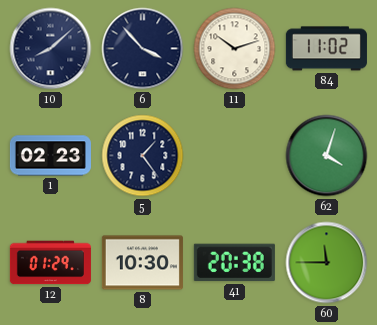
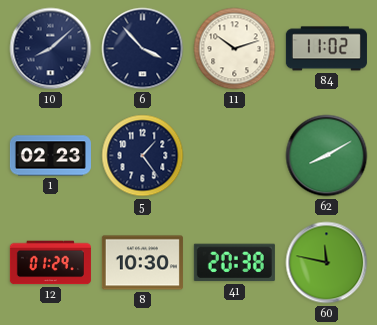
62: 4:03 -> 8:10
60: 11:45 -> 11:47
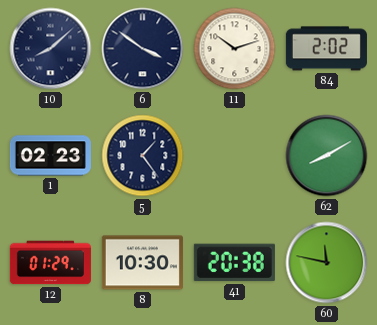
6: 3:53 -> 3:51
84: 11:02 -> 2:02
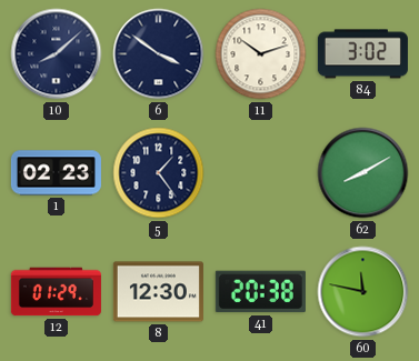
84: 2:02 -> 3:02
8: 10:30 -> 12:30
